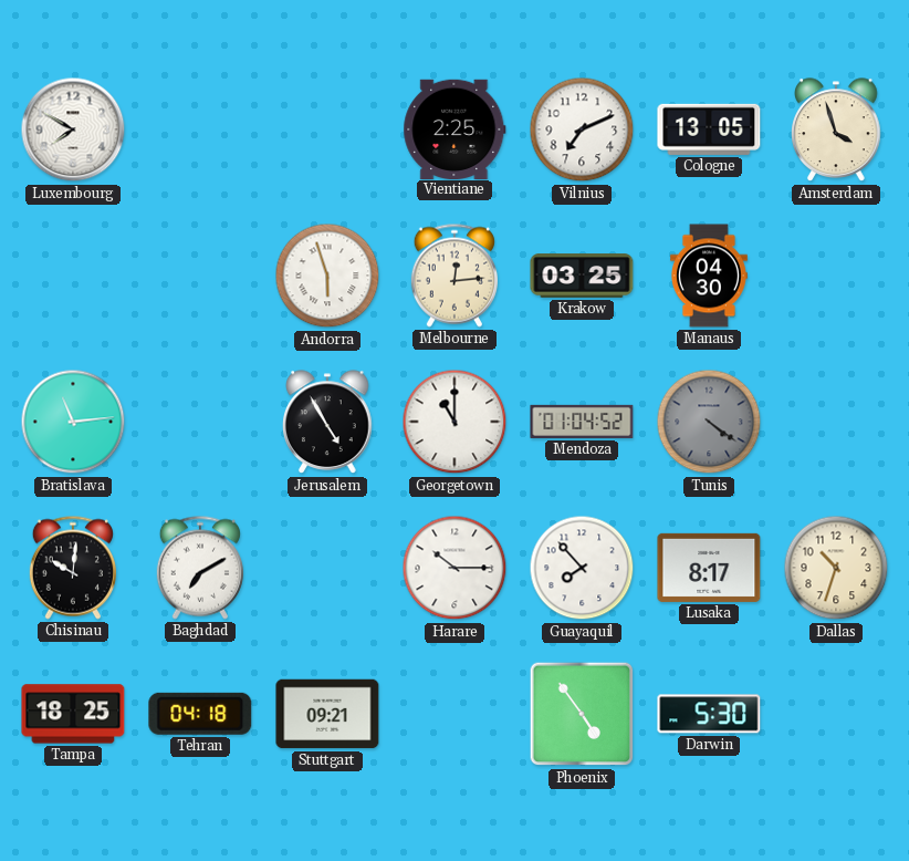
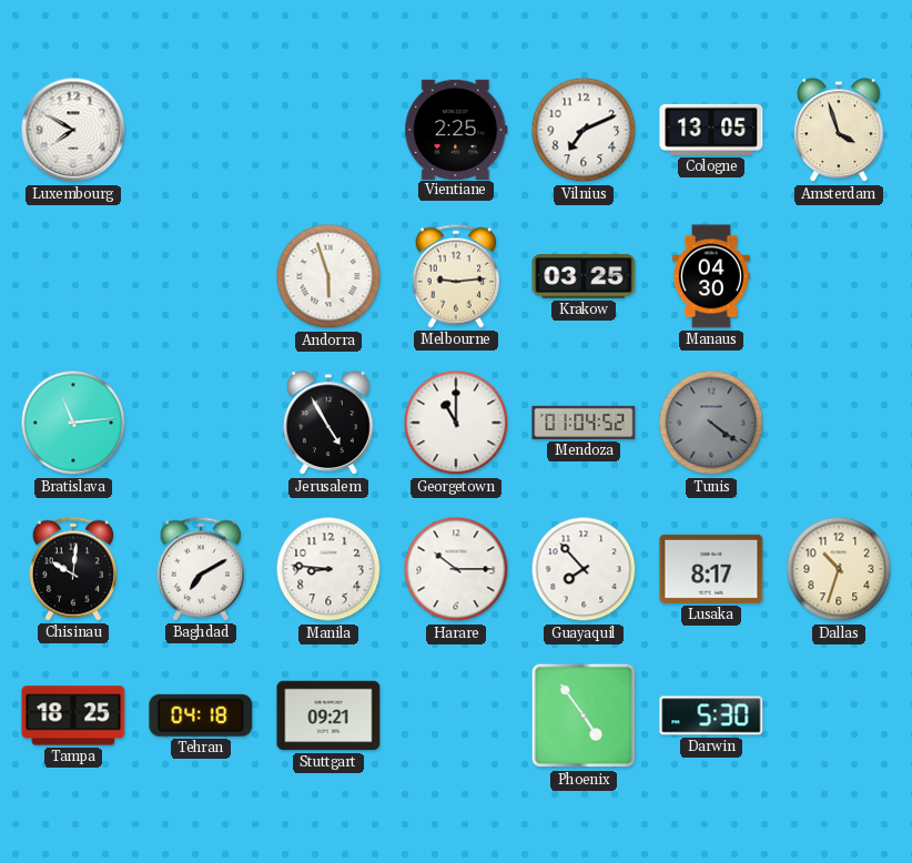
Melbourne: 12:14 -> 9:14
Manila: none -> 8:46
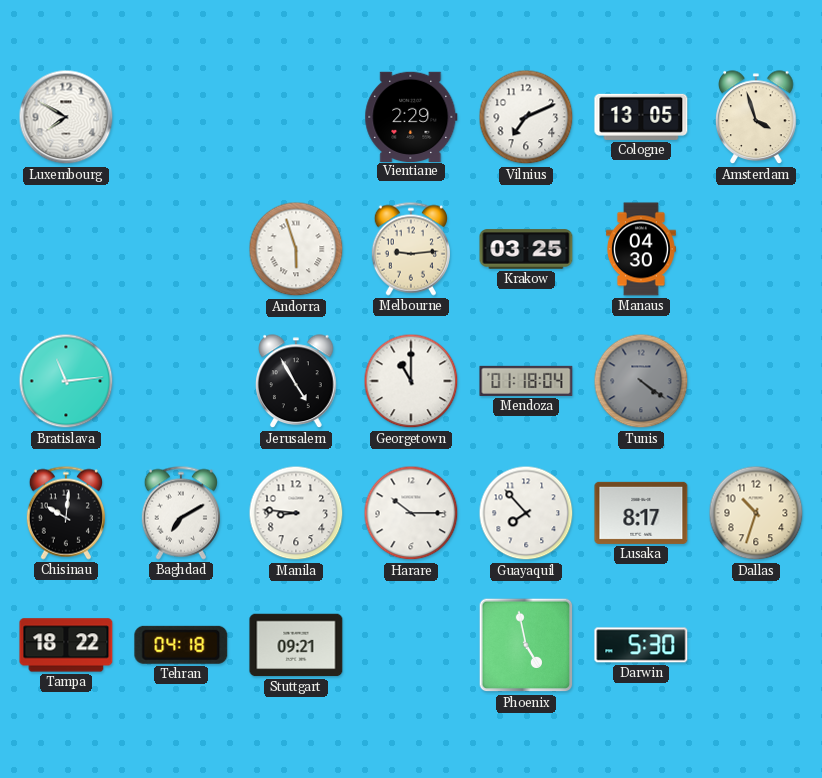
Vientiane: 2:25 -> 2:29
Mendoza: 01:04 -> 01:18
Tampa: 18:25 -> 18:22
Phoenix: 4:54 -> 4:58
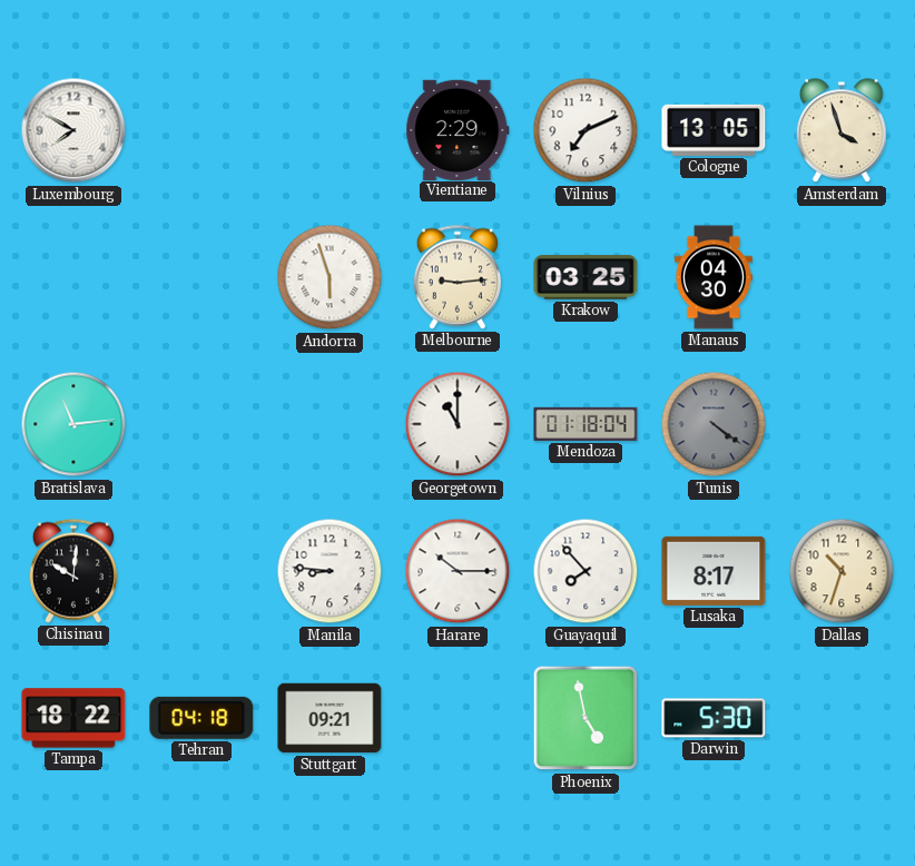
Jerusalem: 4:55 -> none
Baghdad: 7:10 -> none
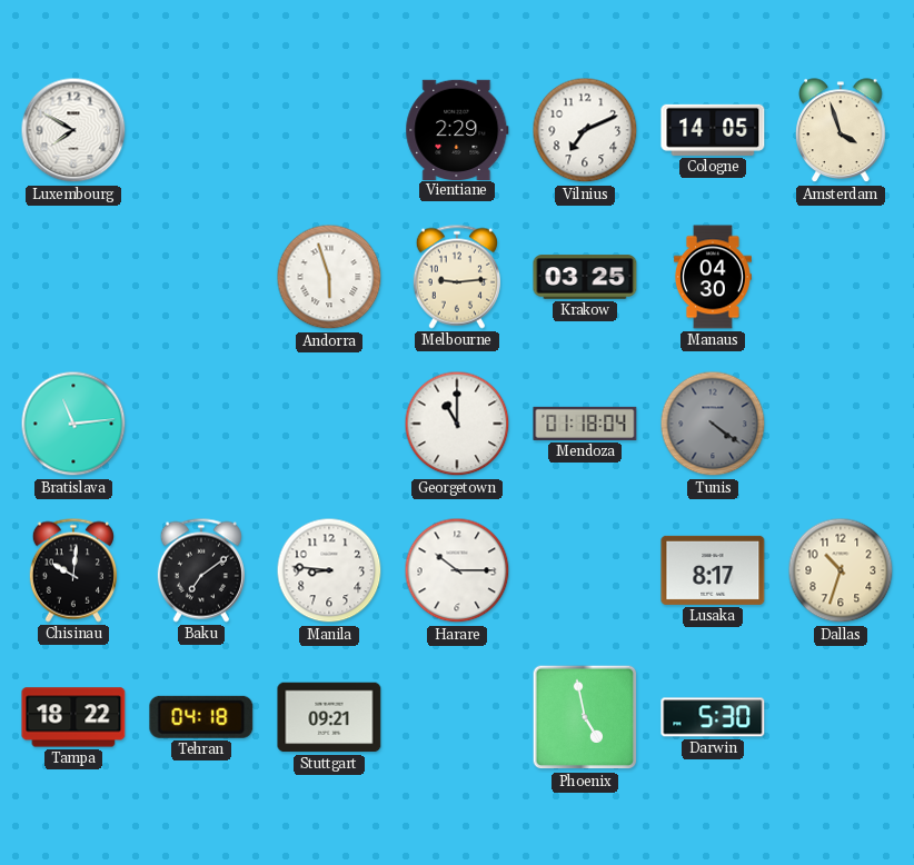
Cologne: 13:05 -> 14:05
Baku: none -> 7:09
Guayaquil: 7:53 -> none
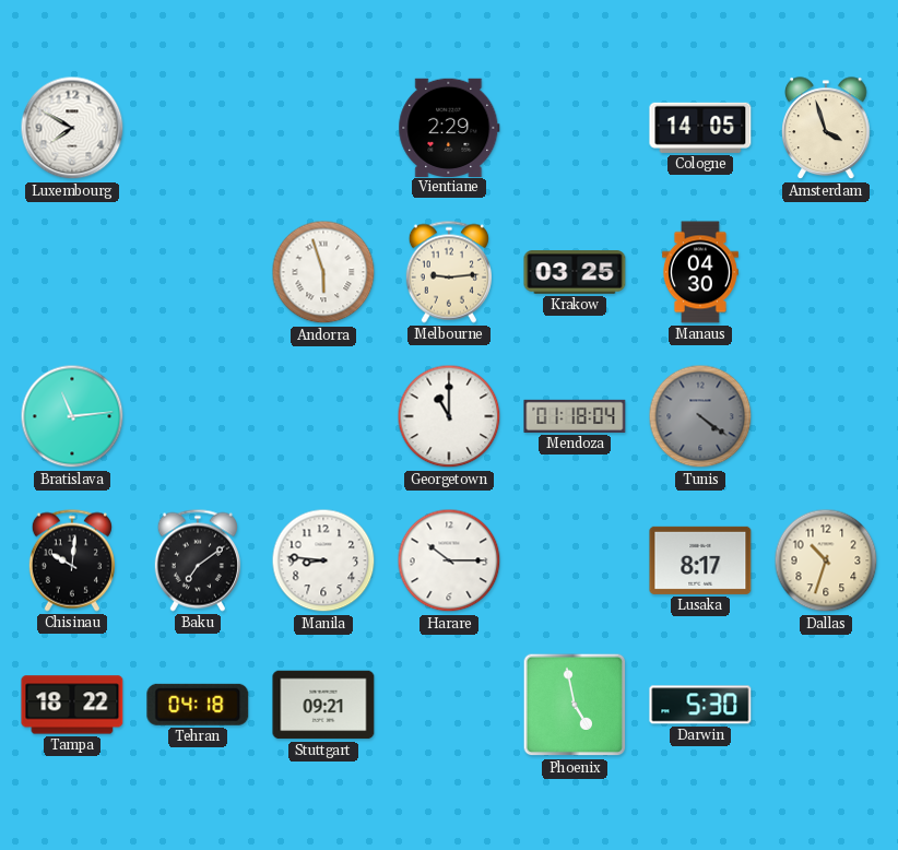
Vilnius: 7:11 -> none
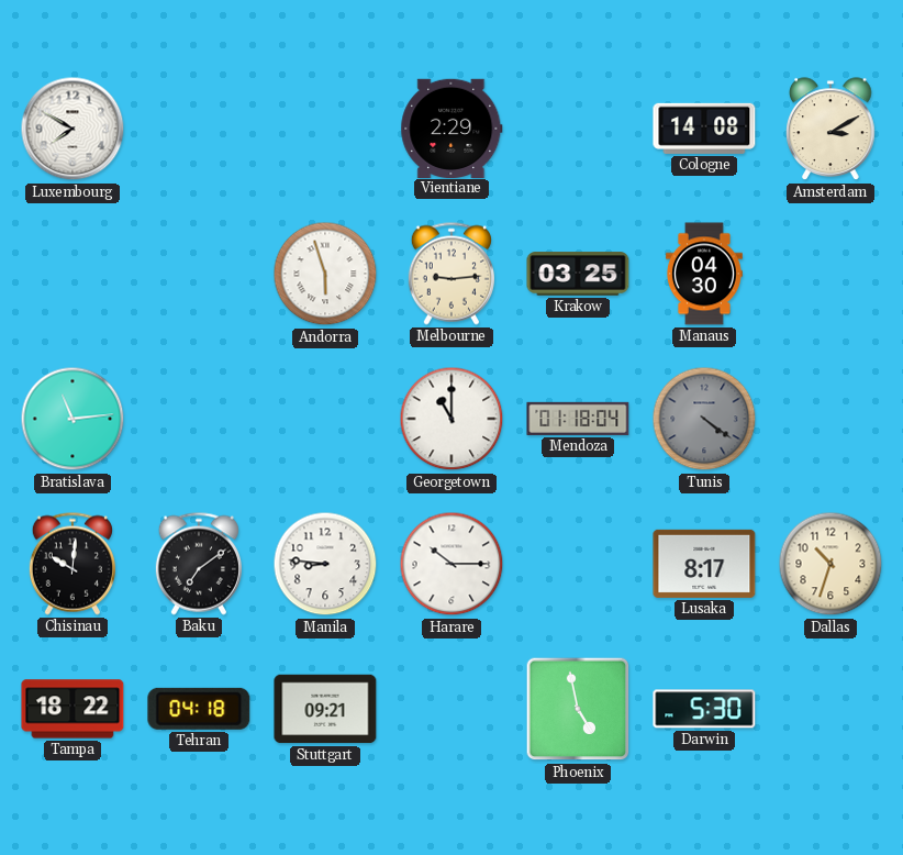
Cologne: 14:05 -> 14:08
Amsterdam: 3:57 -> 3:10
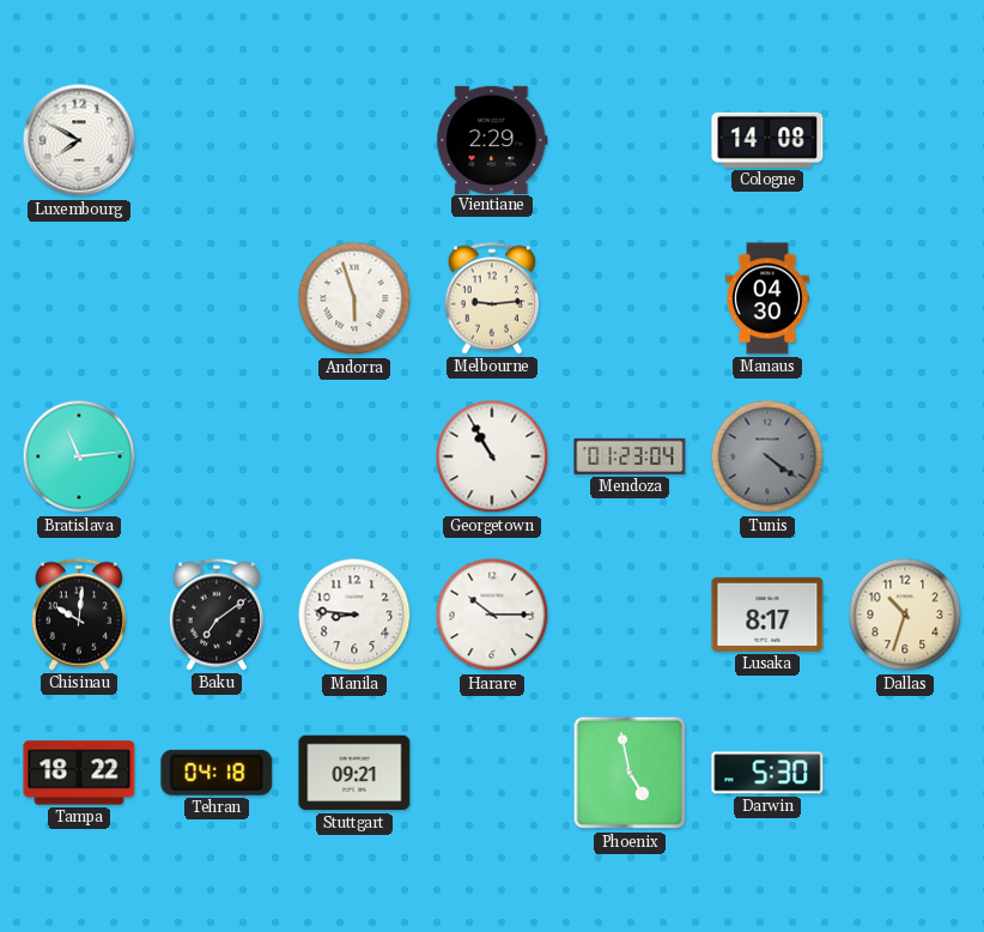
Amsterdam: 3:10 -> none
Krakow: 03:25 -> none
Georgetown: 11:00 -> 10:55
Mendoza: 01:18 -> 01:23
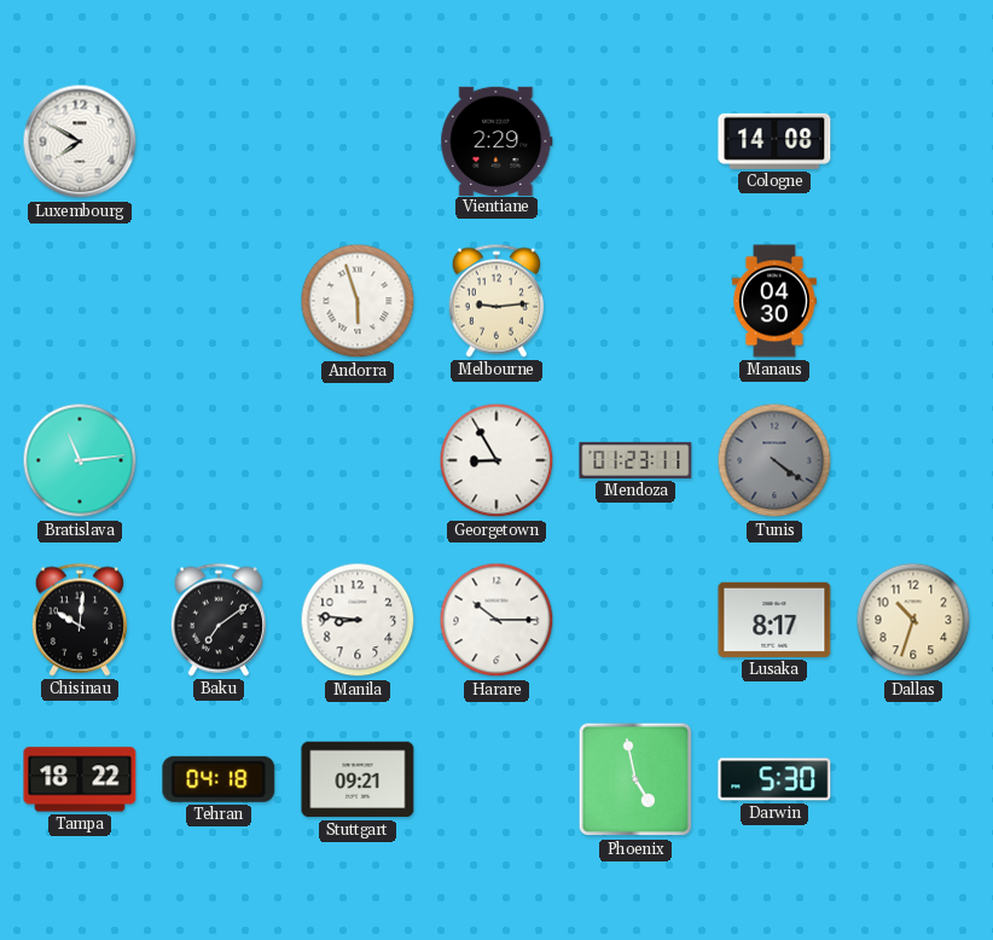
Georgetown: 10:55 -> 8:55
Mendoza: 01:23:04 -> 01:23:11
